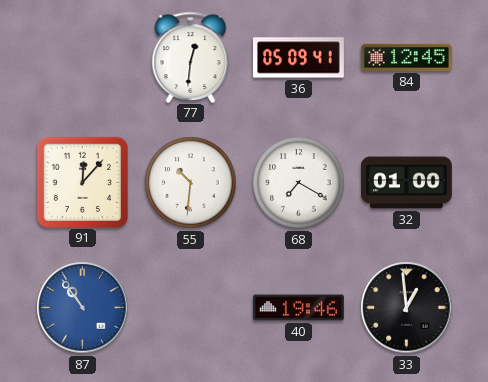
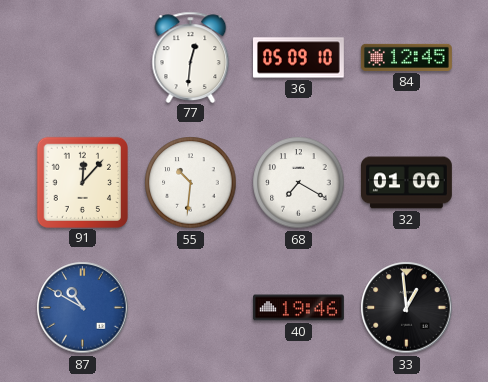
36: 05:09:41 -> 05:09:10
87: 10:54 -> 10:50
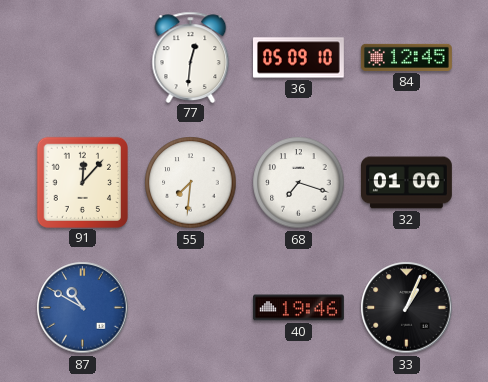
55: 10:31 -> 7:31
68: 7:20 -> 7:18
33: 12:59 -> 1:04
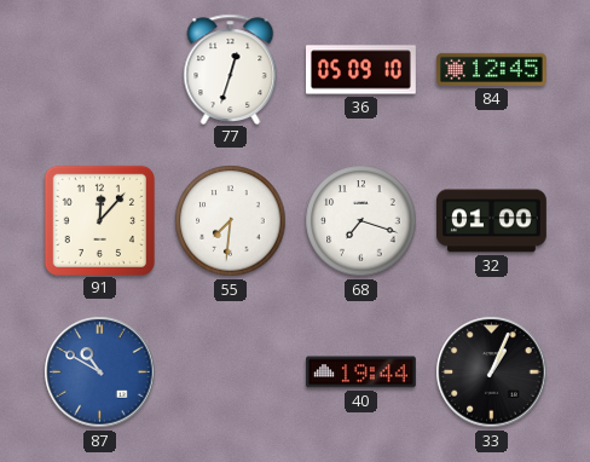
77: 12:31 -> 12:33
40: 19:46 -> 19:44
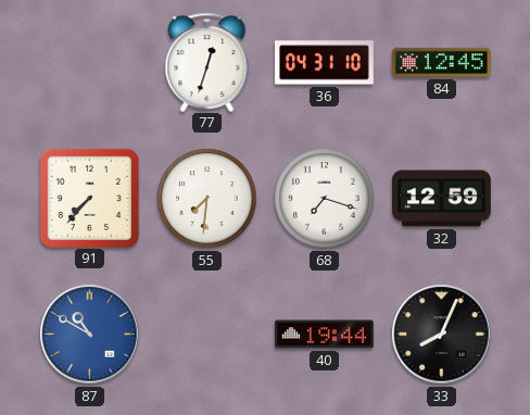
36: 05:09 -> 04:31
91: 12:07 -> 7:37
32: 01:00 -> 12:59
33: 1:04 -> 8:04
